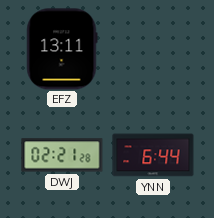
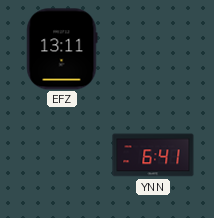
DWJ: 02:21 -> none
YNN: 6:44 -> 6:41
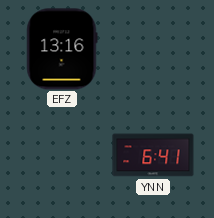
EFZ: 13:11 -> 13:16
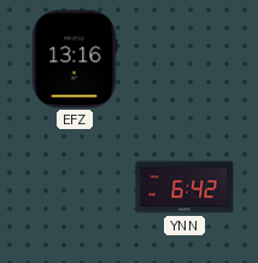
YNN: 6:41 -> 6:42
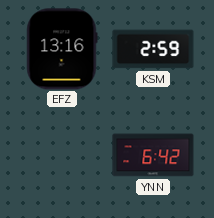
KSM: none -> 2:59
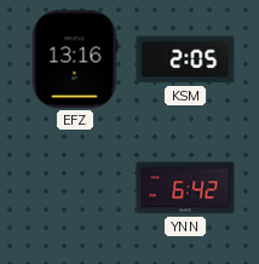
KSM: 2:59 -> 2:05
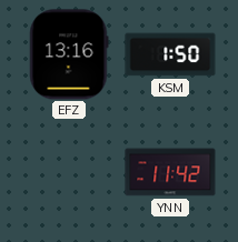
KSM: 2:05 -> 1:50
YNN: 6:42 -> 11:42
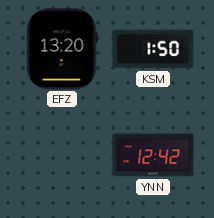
EFZ: 13:16 -> 13:20
YNN: 11:42 -> 12:42
